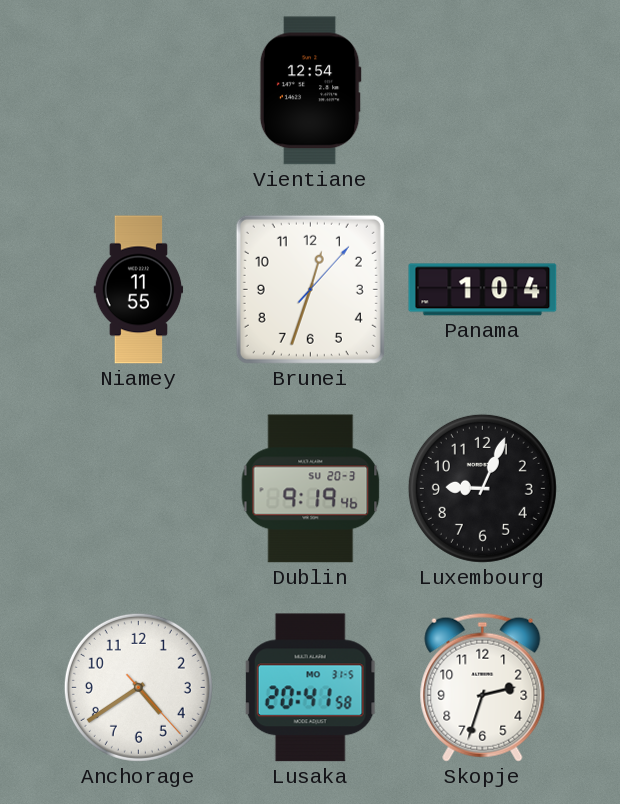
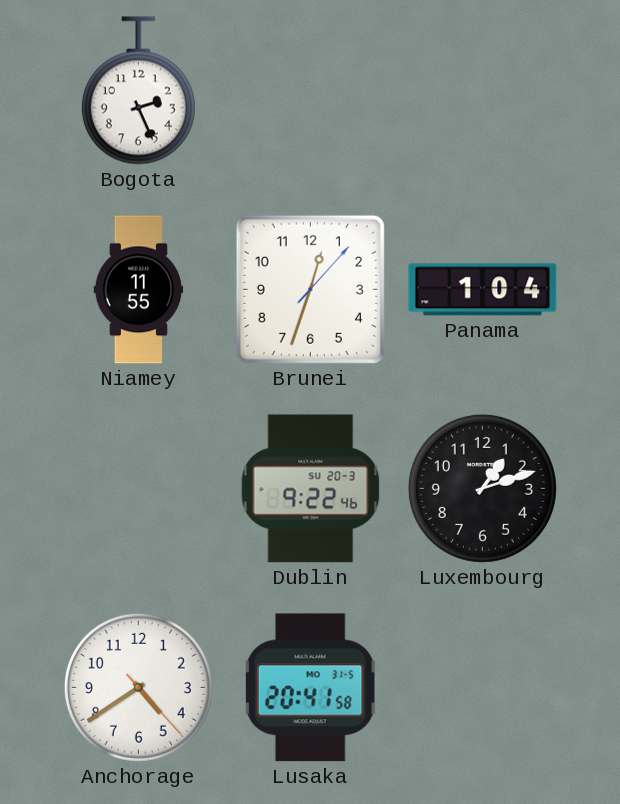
Bogota: none -> 2:26
Vientiane: 12:54 -> none
Dublin: 9:19 -> 9:22
Luxembourg: 9:04 -> 1:12
Skopje: 2:33 -> none
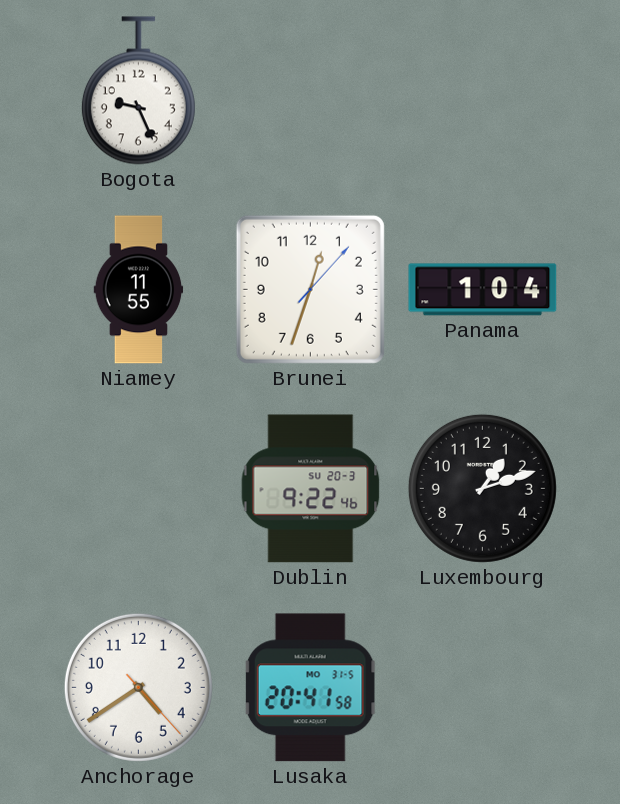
Bogota: 2:26 -> 9:26
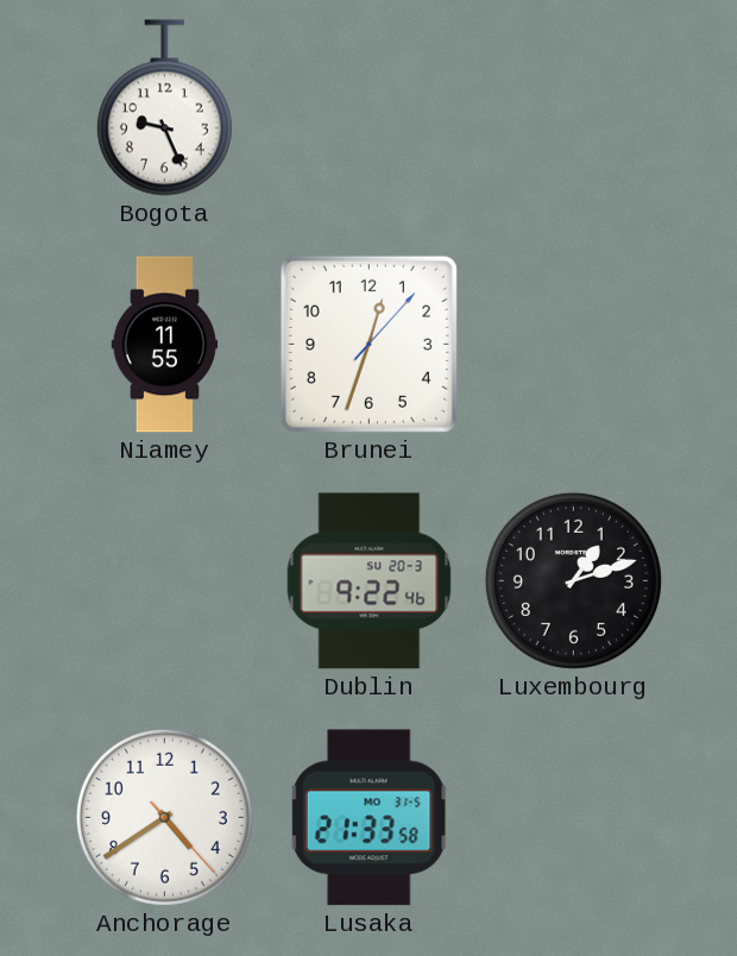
Panama: 1:04 -> none
Lusaka: 20:41 -> 21:33
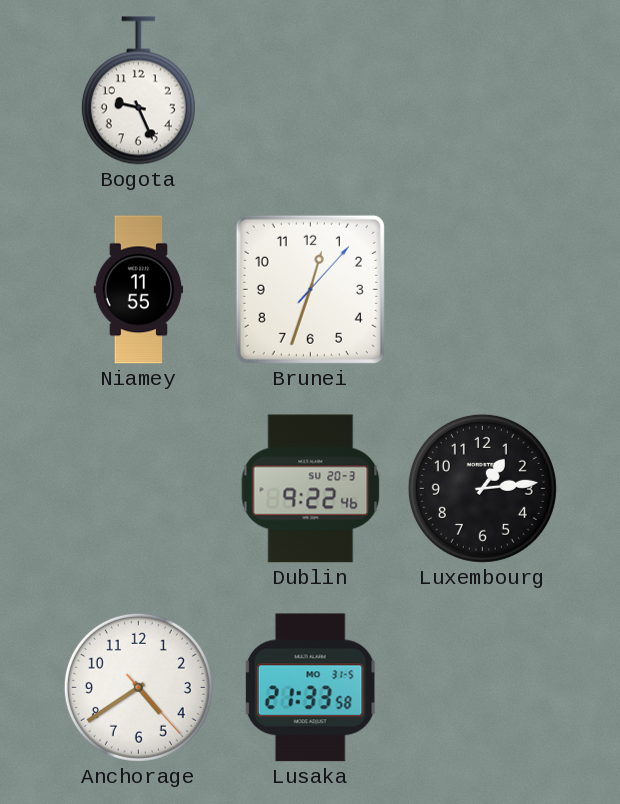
Luxembourg: 1:12 -> 1:14
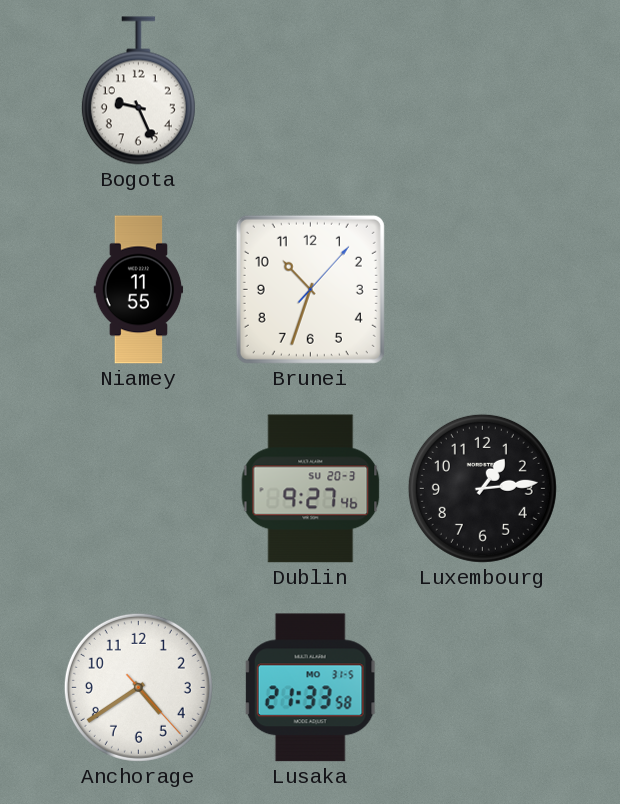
Brunei: 12:33 -> 10:33
Dublin: 9:22 -> 9:27
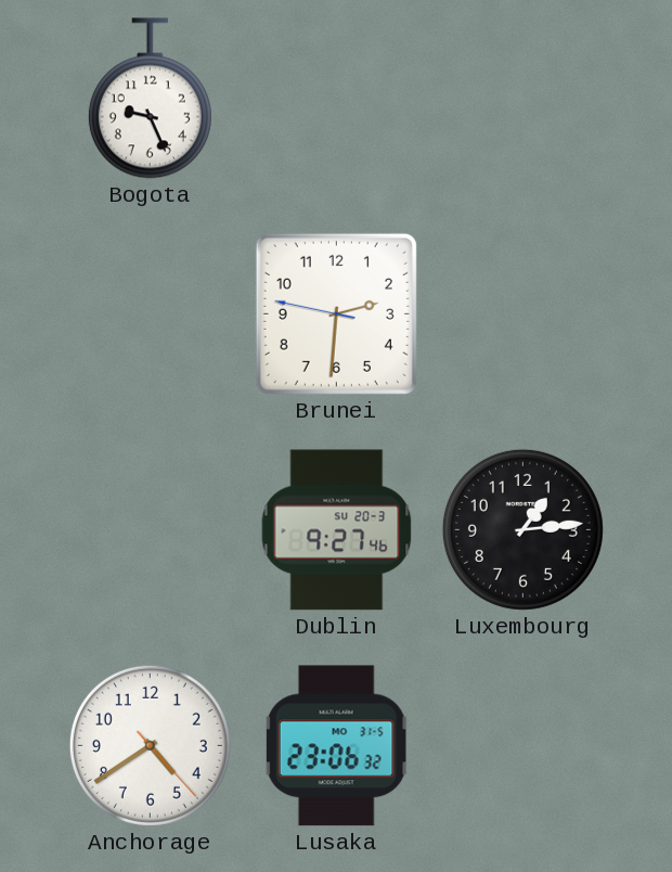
Niamey: 11:55 -> none
Brunei: 10:33 -> 2:30
Lusaka: 21:33 -> 23:06
